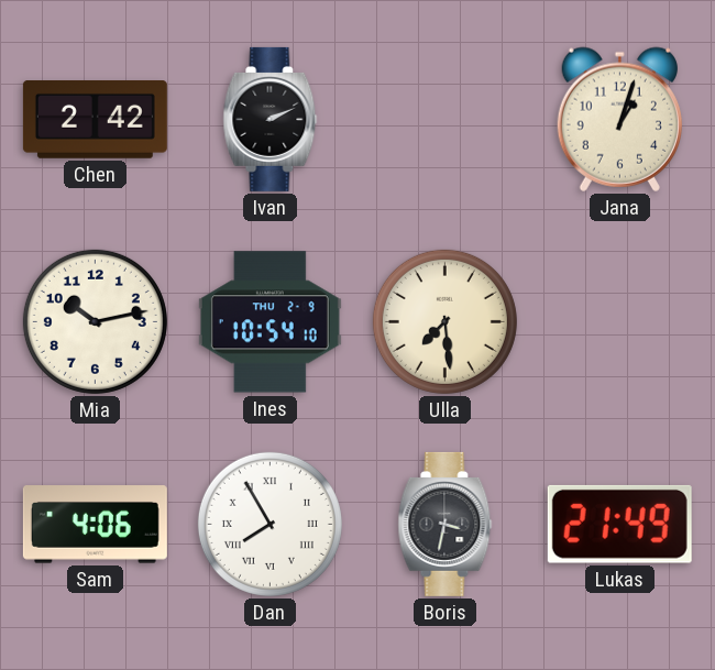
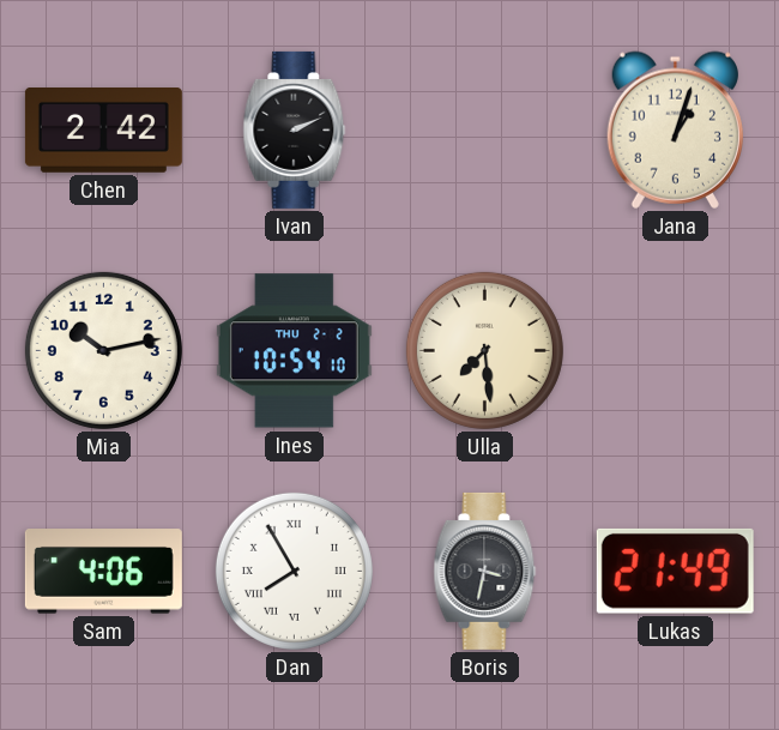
Ines date: THU 2-9 -> THU 2-2
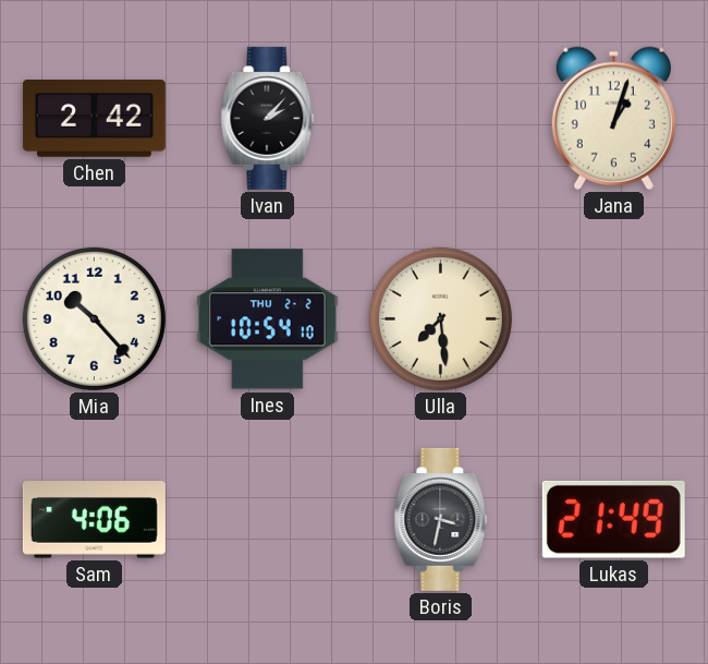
Ivan: 2:11 -> 2:07
Mia: 10:13 -> 10:23
Dan: 7:55 -> none
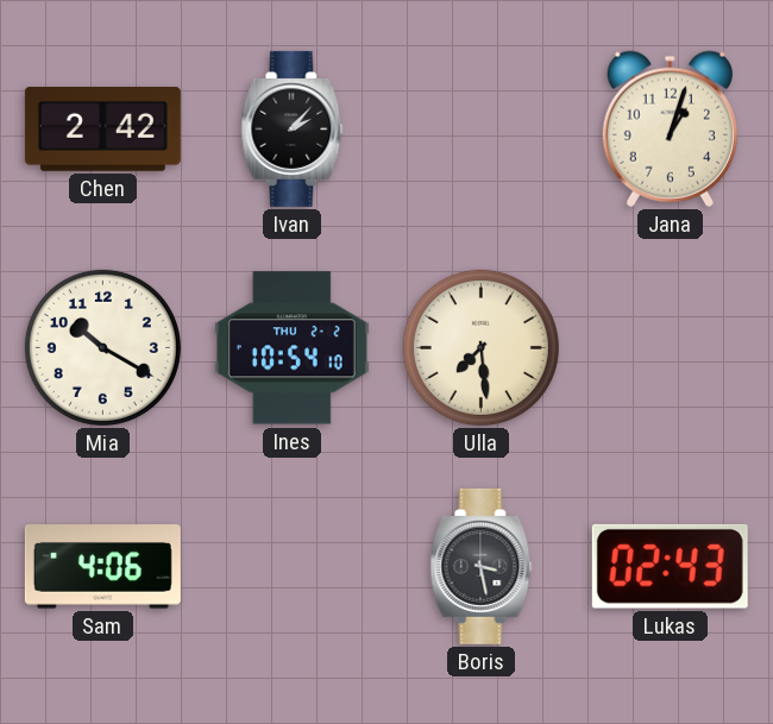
Mia: 10:23 -> 10:20
Boris: 3:32 -> 3:28
Lukas: 21:49 -> 02:43
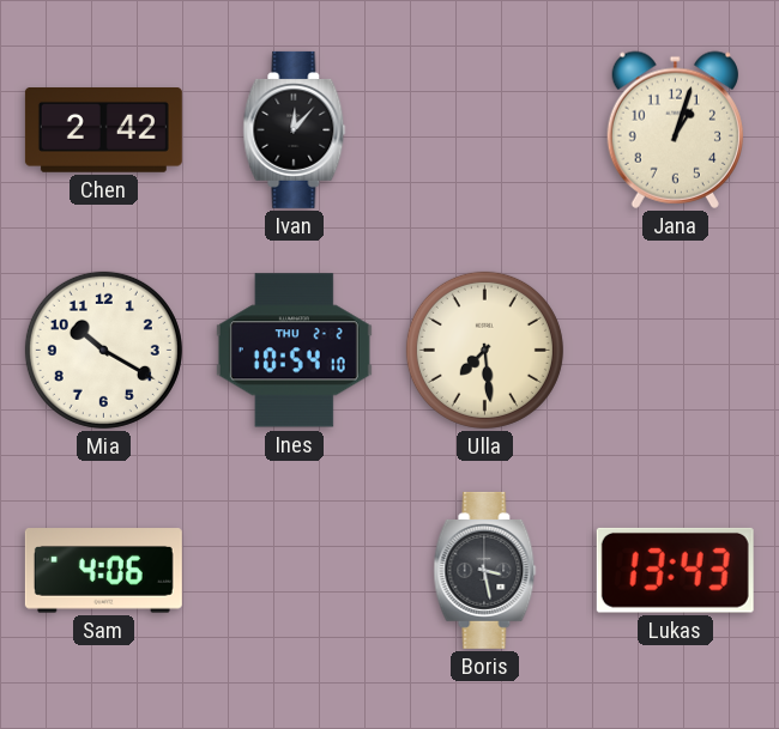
Ivan: 2:07 -> 12:07
Lukas: 02:43 -> 13:43
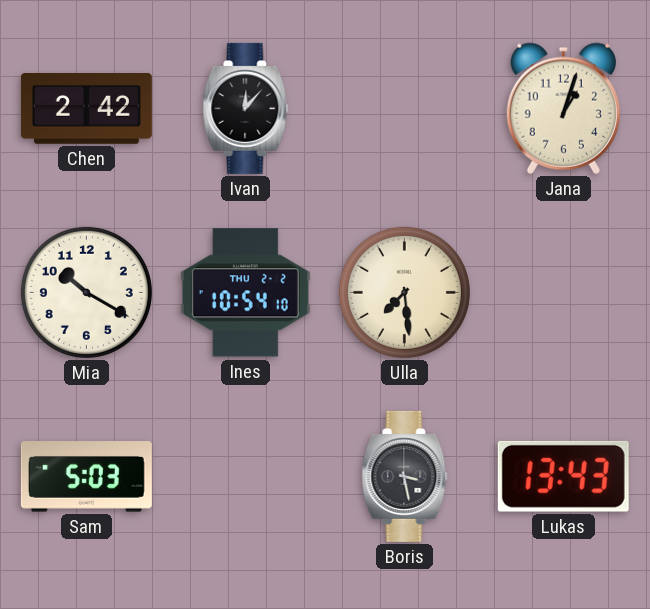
Sam: 4:06 -> 5:03
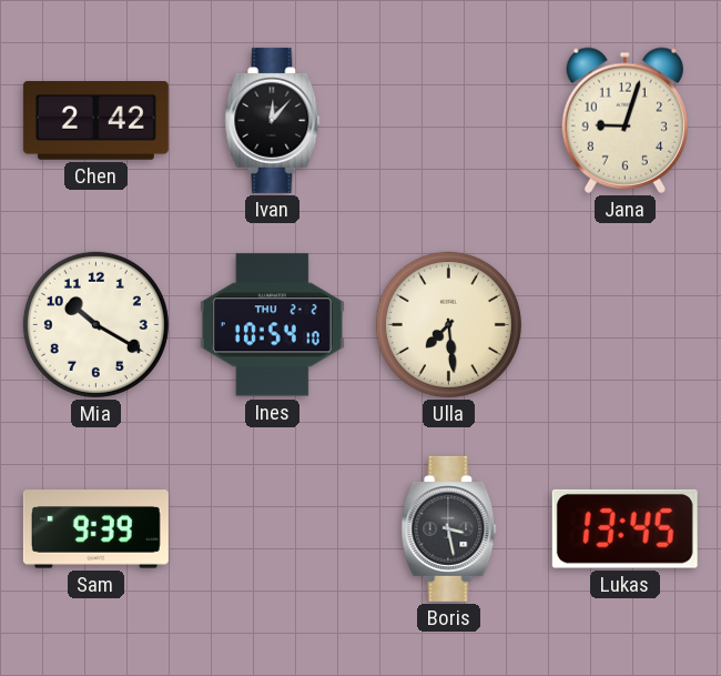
Jana: 1:03 -> 9:03
Sam: 5:03 -> 9:39
Lukas: 13:43 -> 13:45
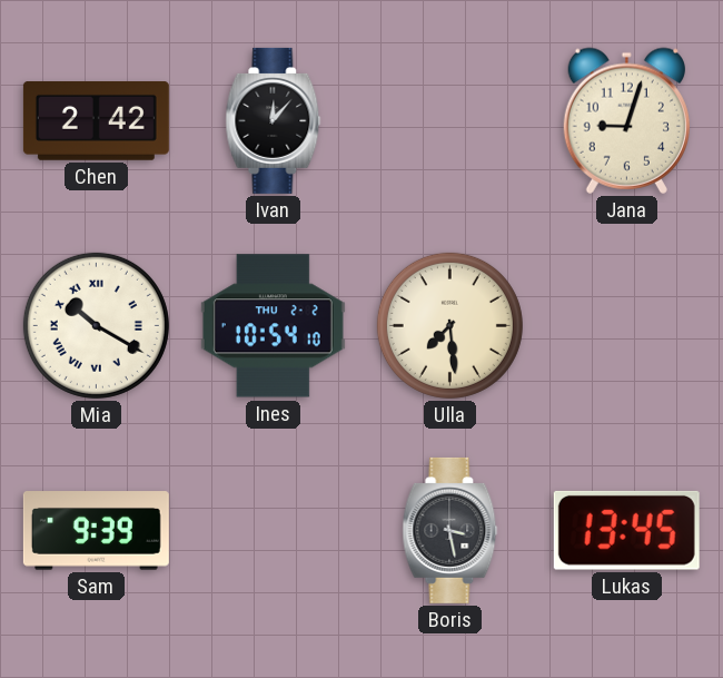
Mia numerals: Arabic -> Roman
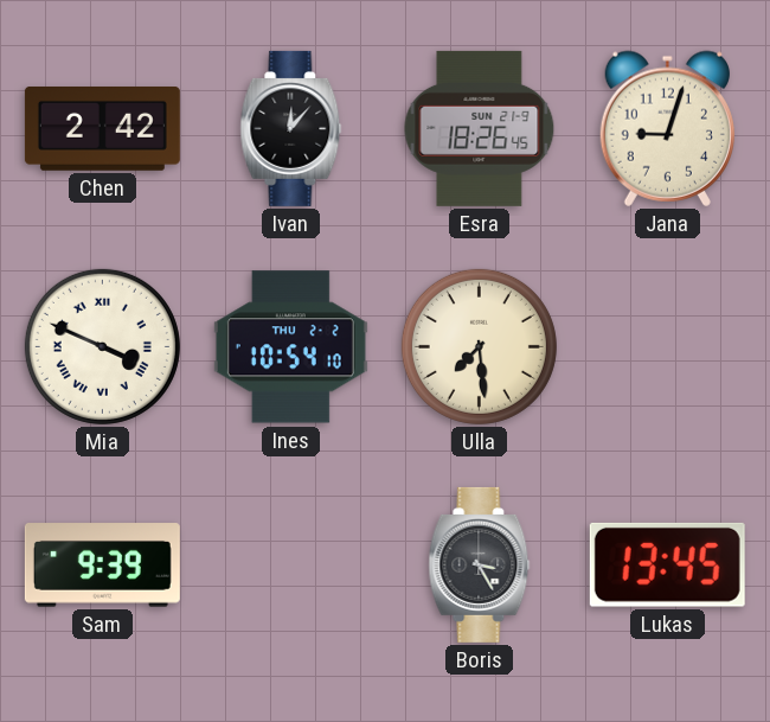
Esra: none -> 18:26
Mia: 10:20 -> 3:49
Boris: 3:28 -> 3:25
